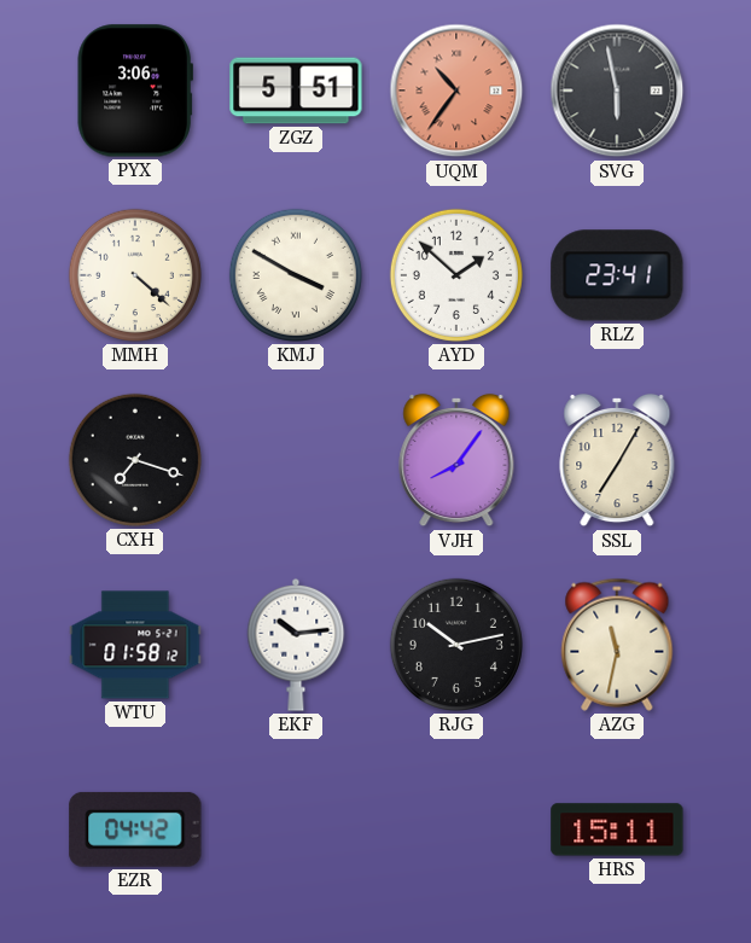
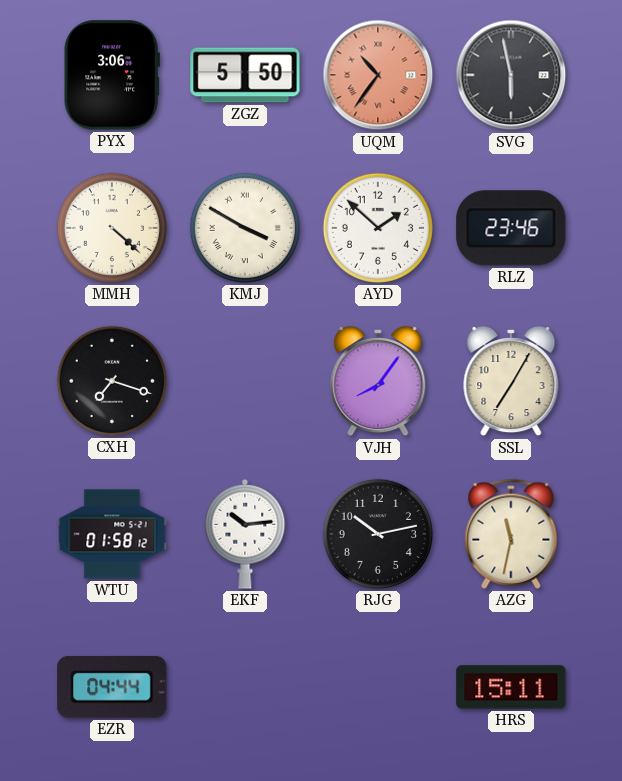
ZGZ: 5:51 -> 5:50
RLZ: 23:41 -> 23:46
EZR: 04:42 -> 04:44
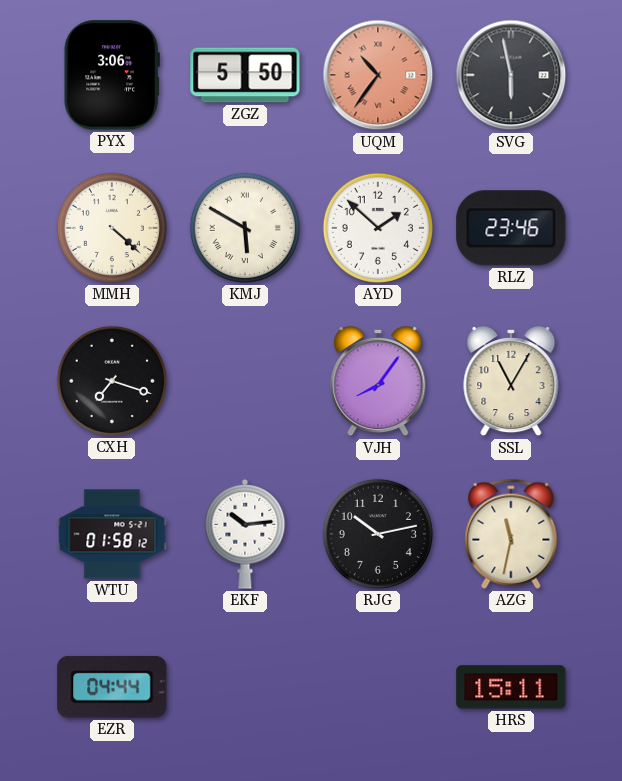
KMJ: 3:50 -> 5:50
SSL: 7:05 -> 11:05
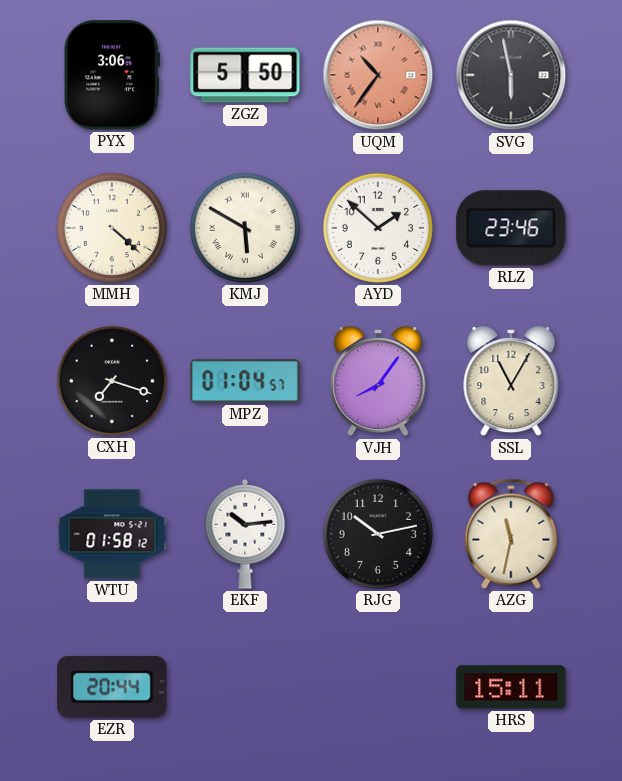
MPZ: none -> 01:04
EZR: 04:44 -> 20:44
